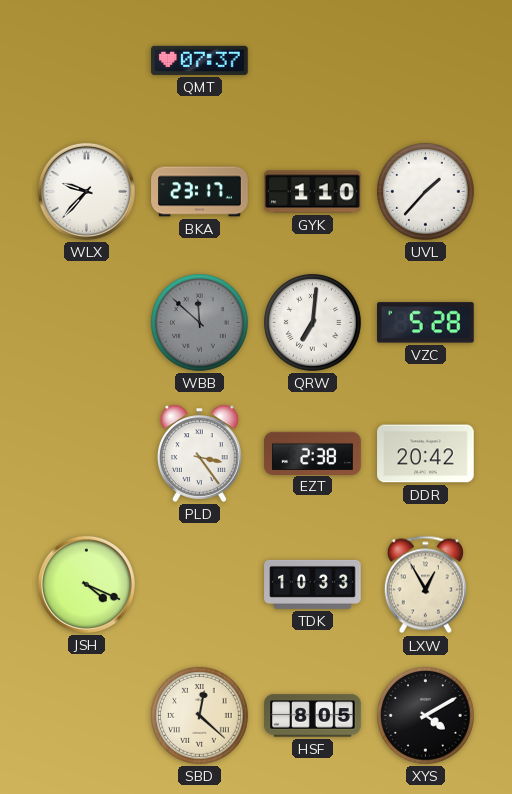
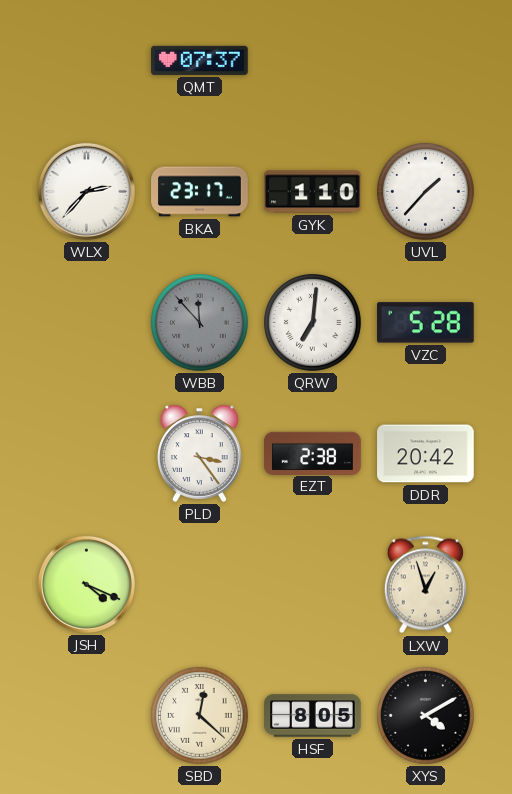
WLX: 9:37 -> 2:37
WBB: 11:52 -> 11:53
TDK: 10:33 -> none
LXW: 12:55 -> 12:57
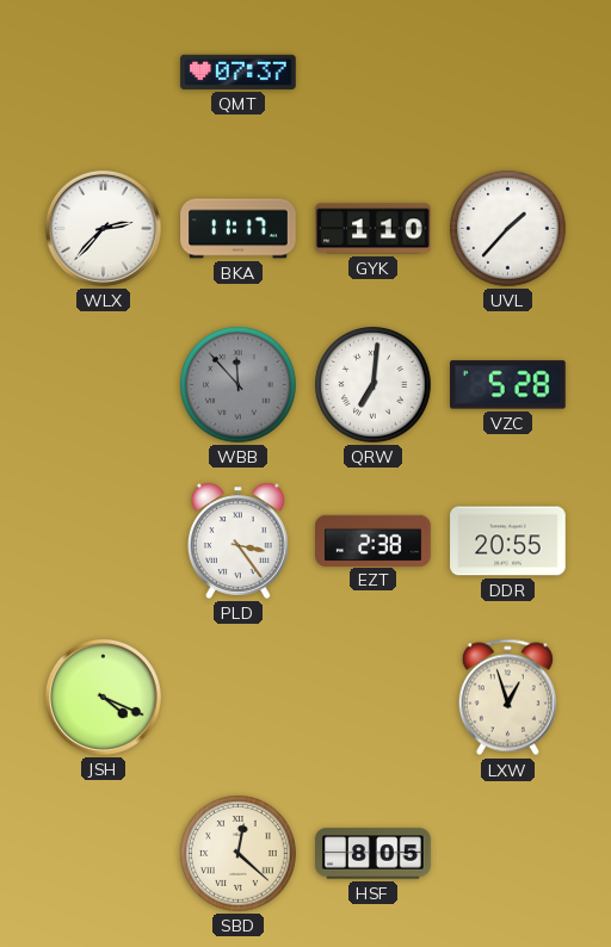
BKA: 23:17 -> 11:17
DDR: 20:42 -> 20:55
XYS: 4:10 -> none
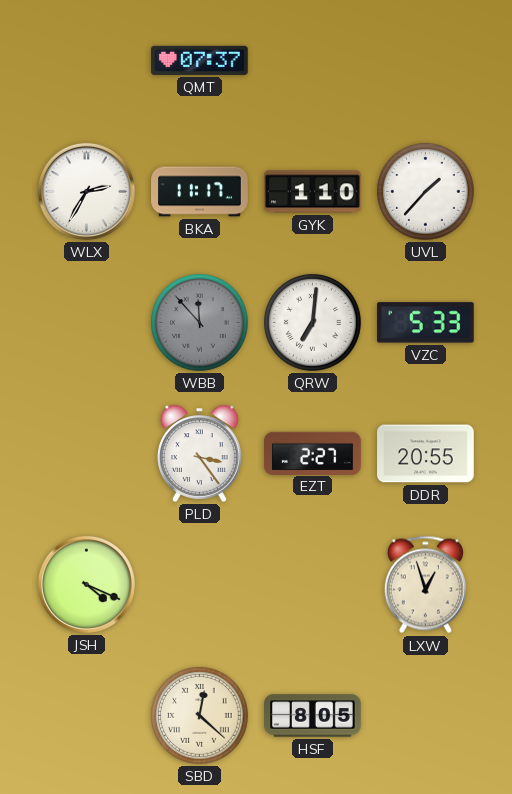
WLX: 2:37 -> 2:35
VZC: 5:28 -> 5:33
EZT: 2:38 -> 2:27
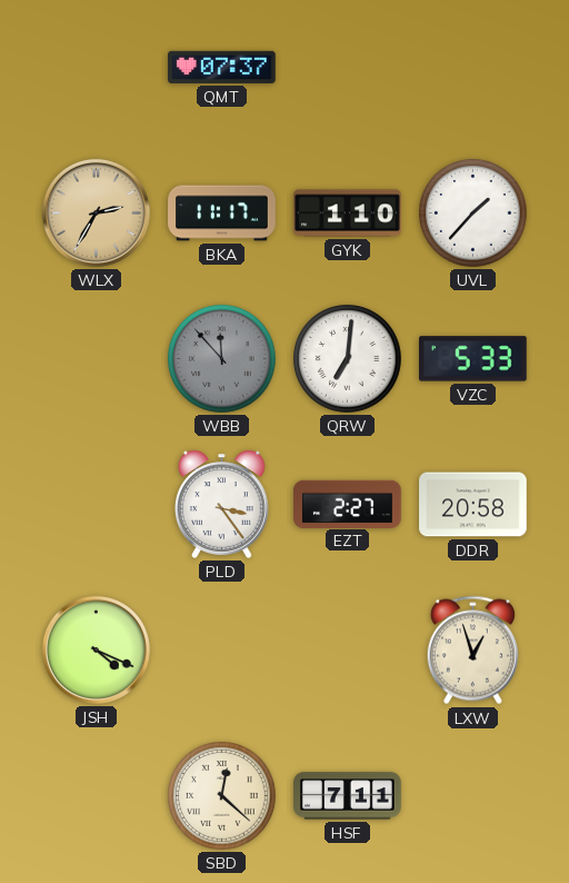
WLX dial: white -> champagne
DDR: 20:55 -> 20:58
HSF: 8:05 -> 7:11
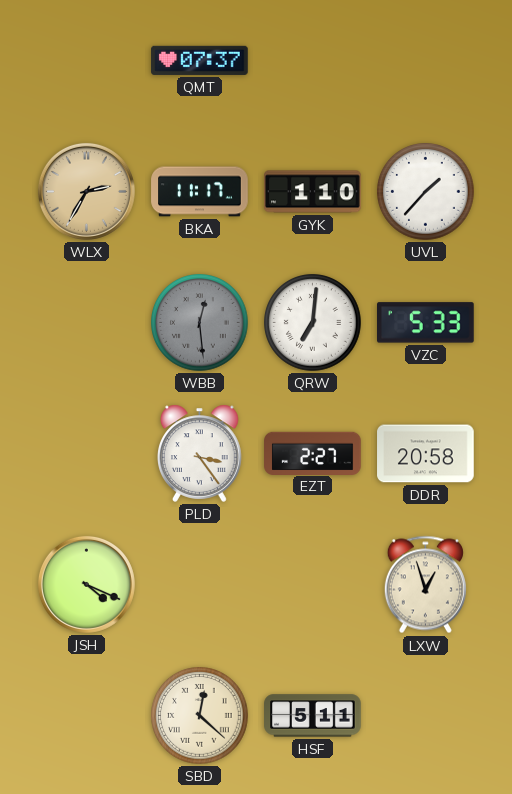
WBB: 11:53 -> 12:29
HSF: 7:11 -> 5:11
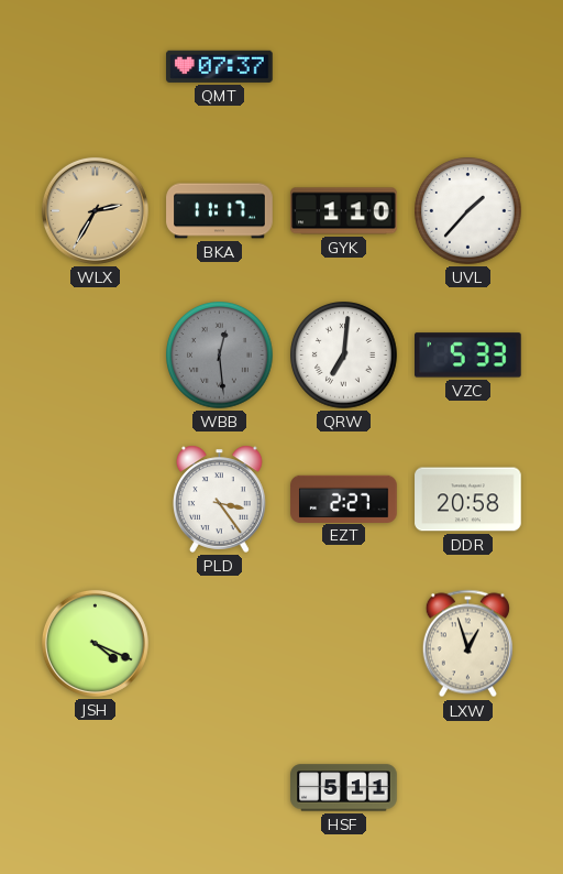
SBD: 12:22 -> none
